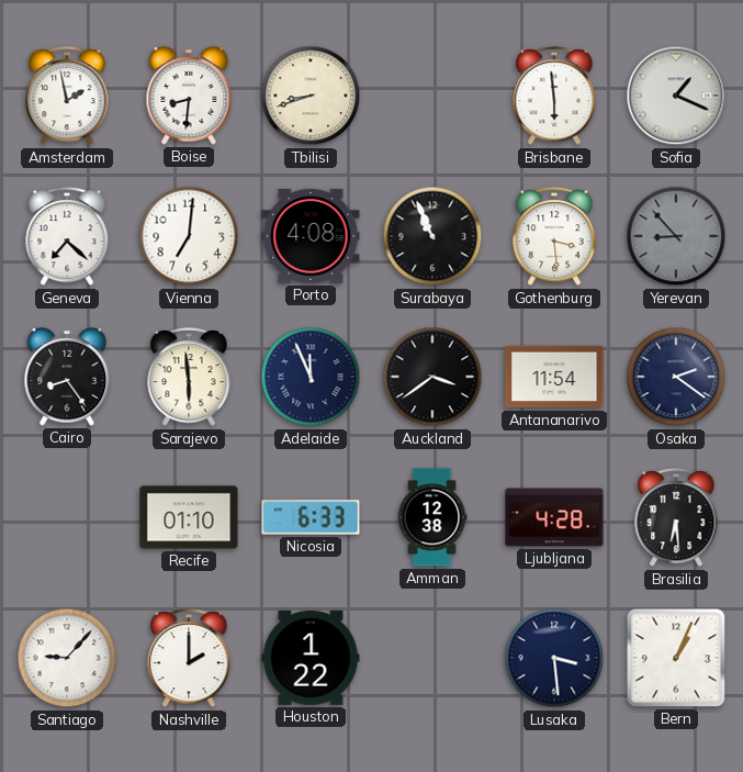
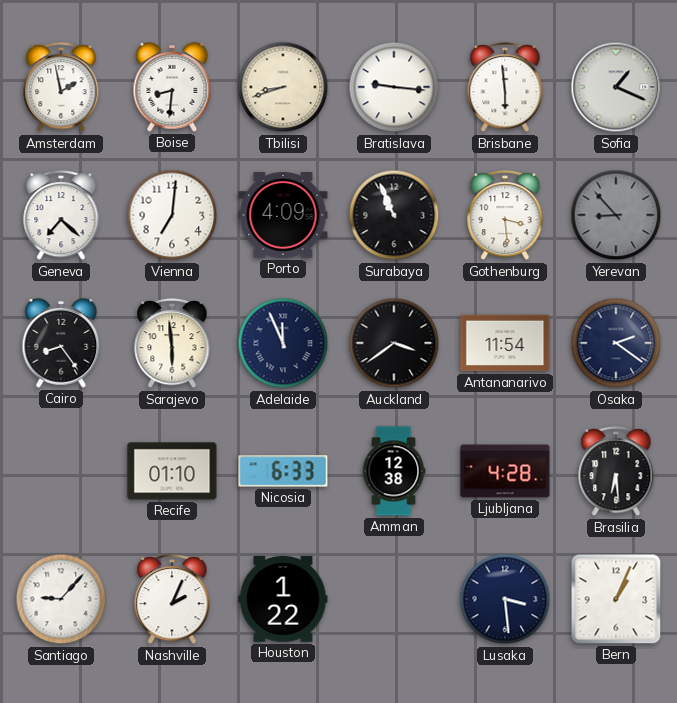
Bratislava: none -> 9:16
Porto: 4:08 -> 4:09
Nashville: 2:00 -> 2:04
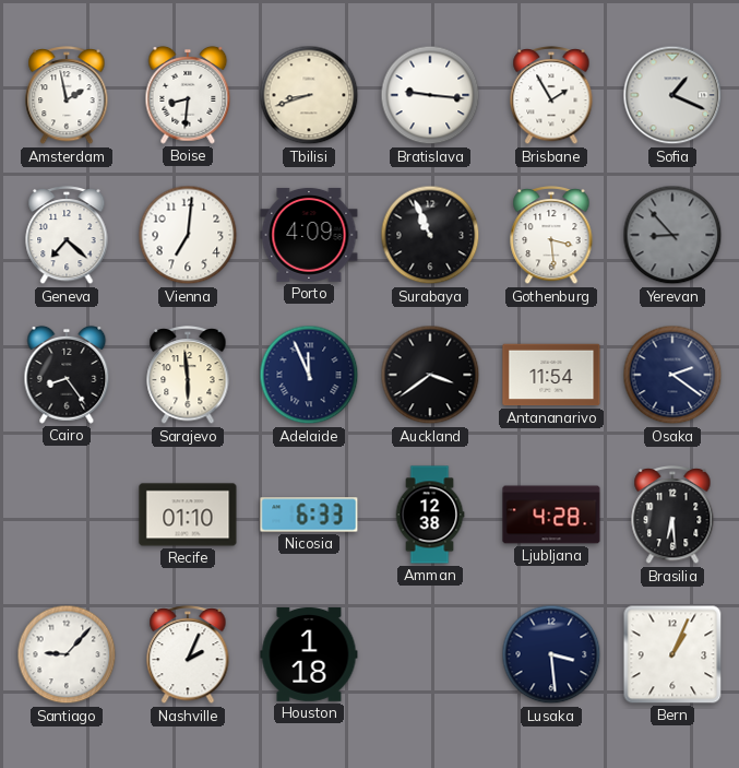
Brisbane: 5:59 -> 1:55
Houston: 1:22 -> 1:18
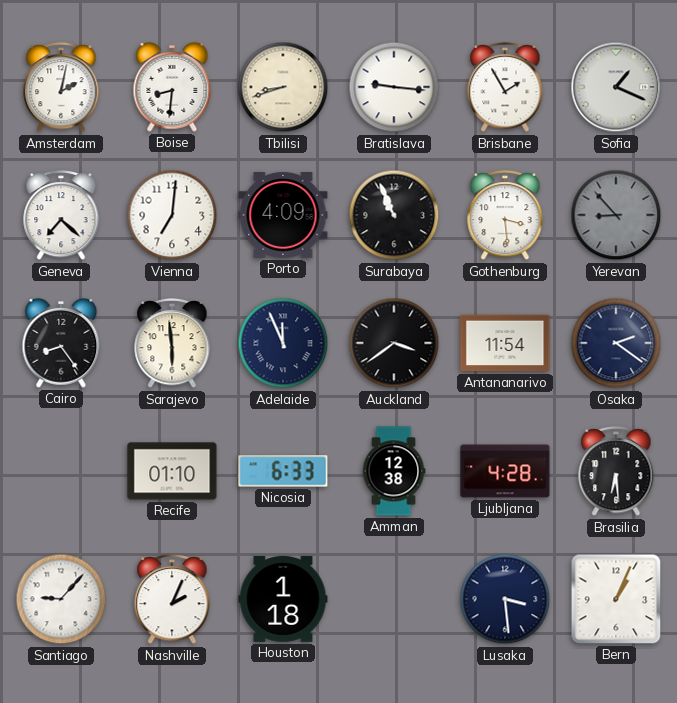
Amsterdam: 1:58 -> 2:02
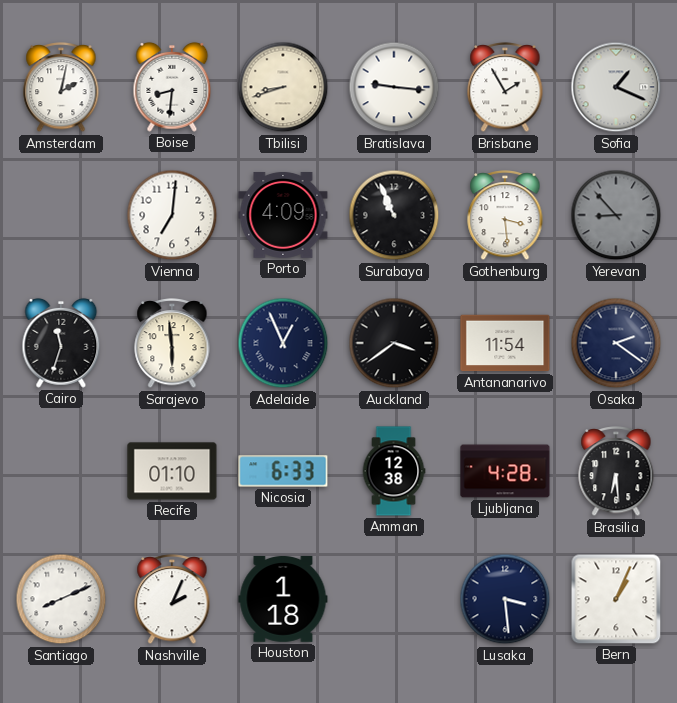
Geneva: 7:22 -> none
Cairo: 8:24 -> 11:33
Adelaide: 11:56 -> 12:56
Santiago: 9:07 -> 8:11
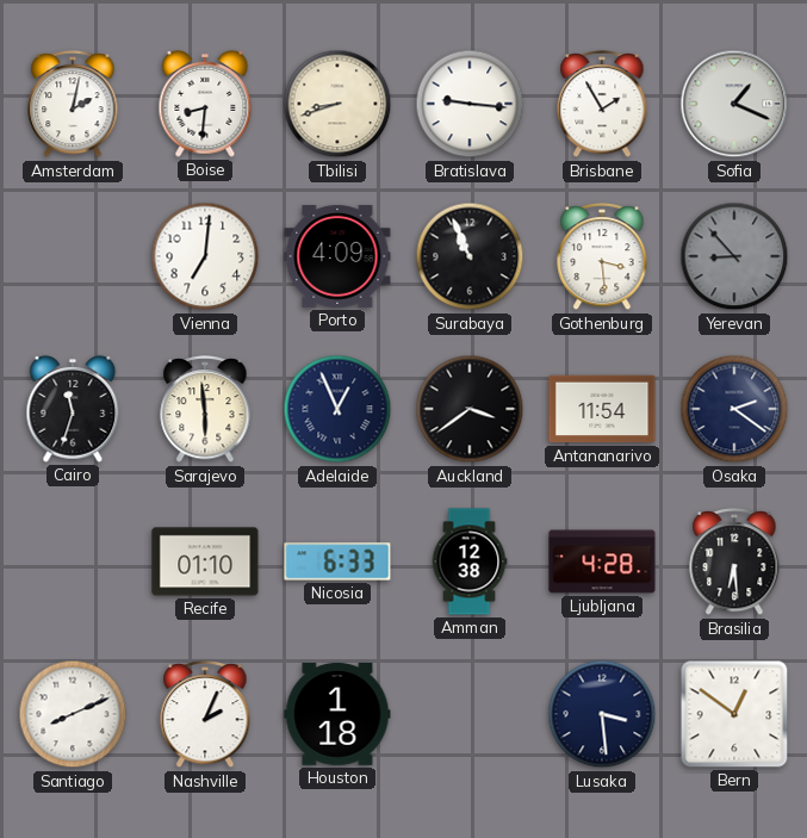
Bern: 1:04 -> 12:51
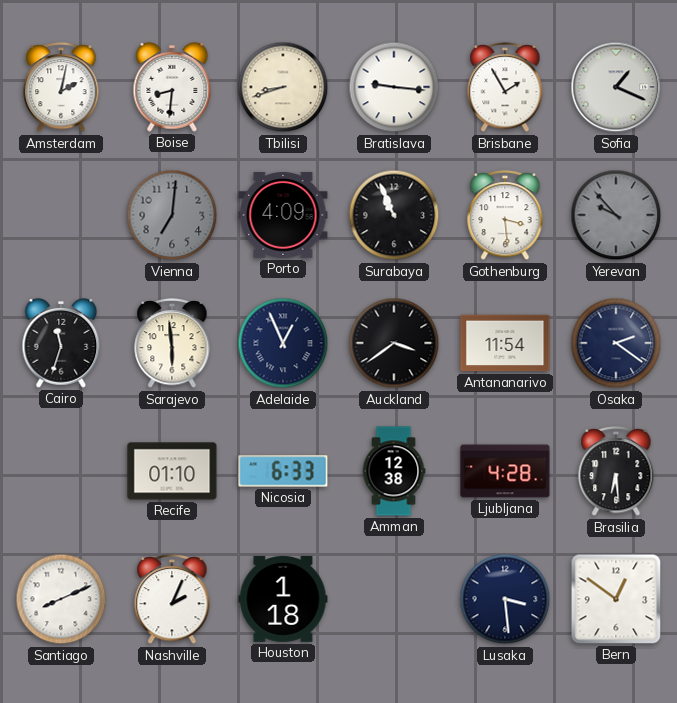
Vienna dial: white -> grey
Yerevan: 8:53 -> 9:53
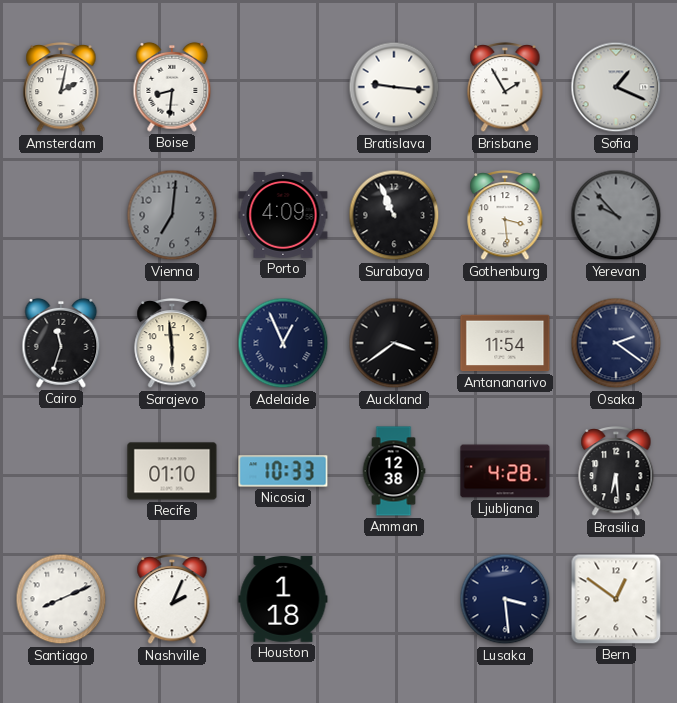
Tbilisi: 8:42 -> none
Nicosia: 6:33 -> 10:33
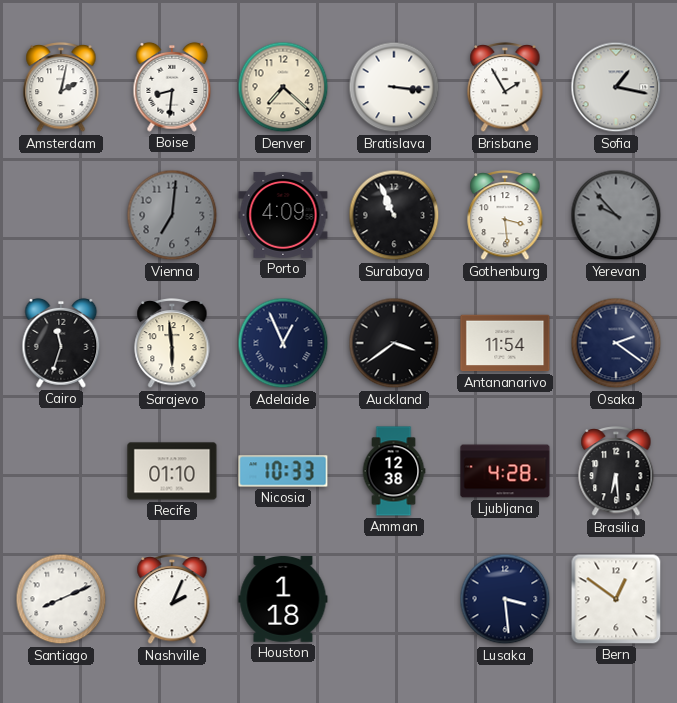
Denver: none -> 7:22
Bratislava: 9:16 -> 3:16
Sofia: 1:19 -> 1:17
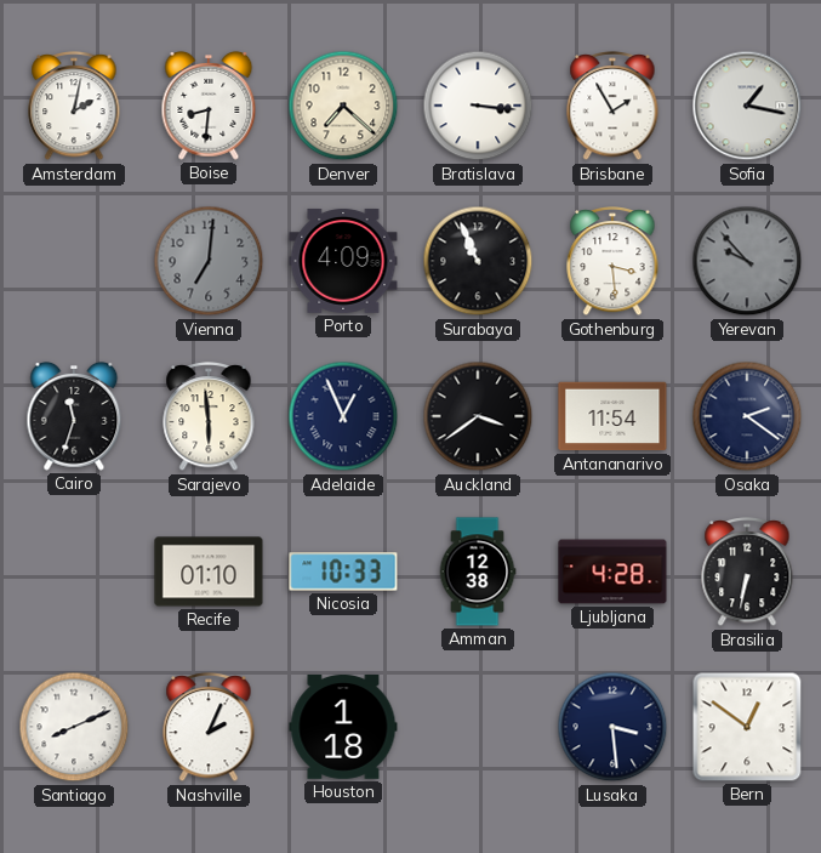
Brasilia: 6:29 -> 6:32
